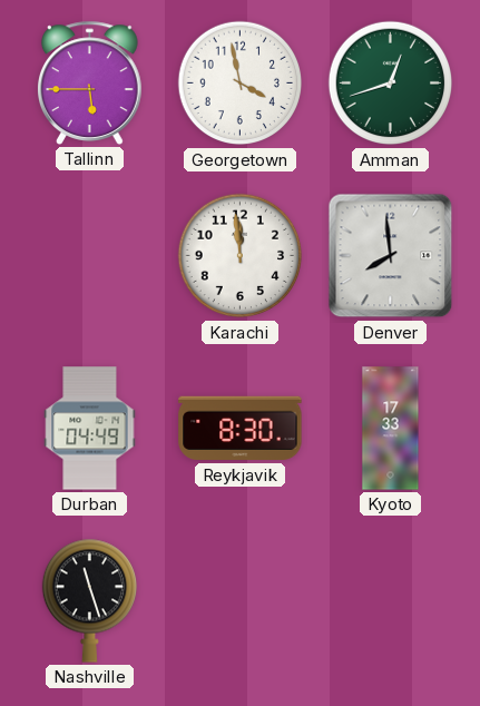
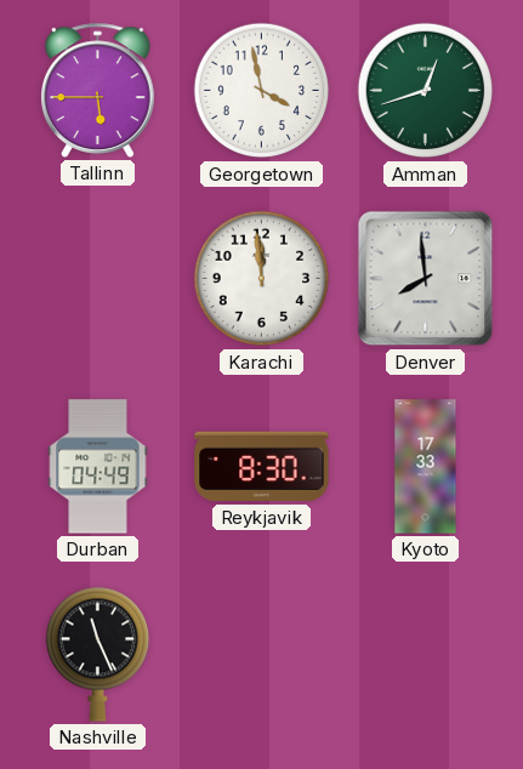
Nashville: 11:27 -> 11:26
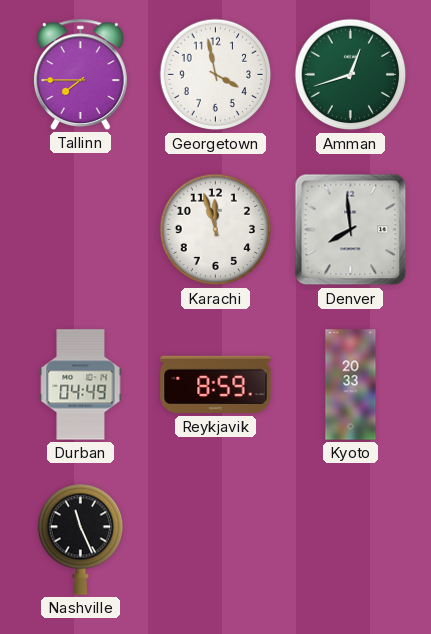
Tallinn: 5:45 -> 7:45
Karachi: 11:59 -> 11:57
Reykjavik: 8:30 -> 8:59
Kyoto: 17:33 -> 20:33
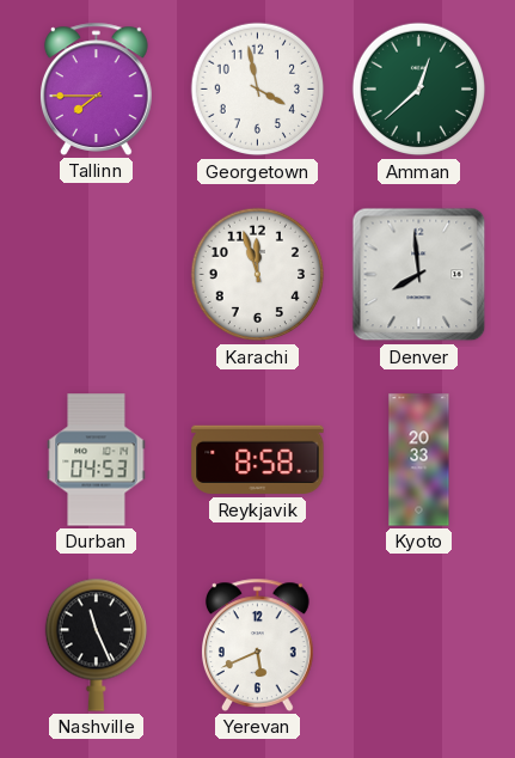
Amman: 12:42 -> 12:38
Durban: 04:49 -> 04:53
Reykjavik: 8:59 -> 8:58
Yerevan: none -> 5:41
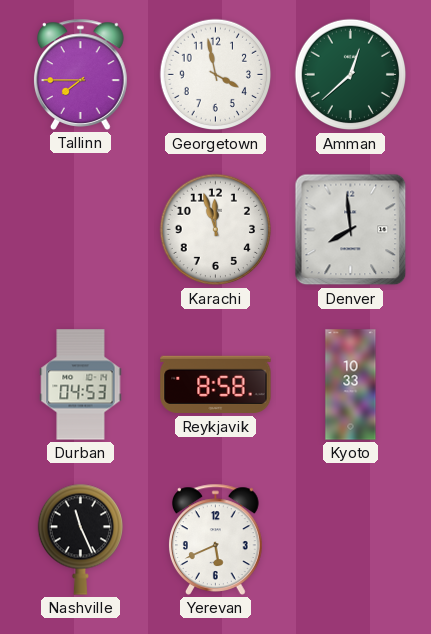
Kyoto: 20:33 -> 10:33
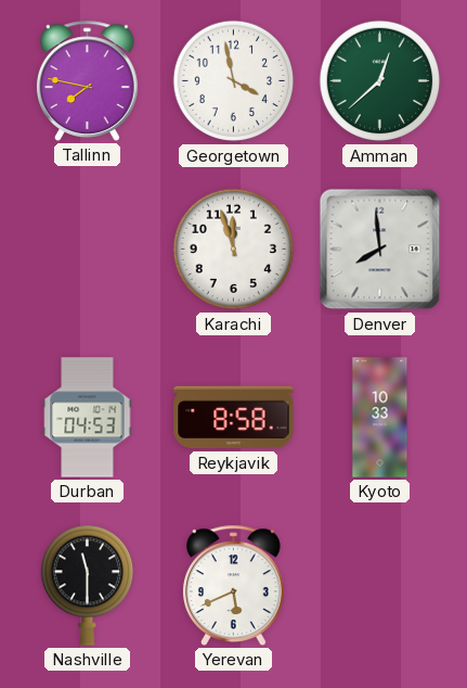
Tallinn: 7:45 -> 7:47
Nashville: 11:26 -> 11:30
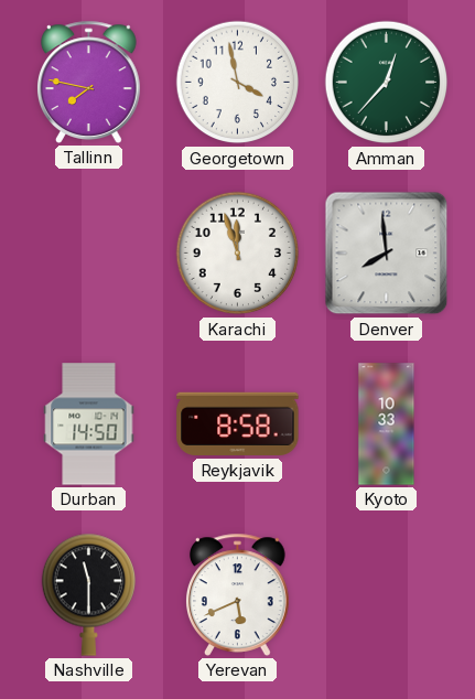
Amman: 12:38 -> 12:37
Durban: 04:53 -> 14:50
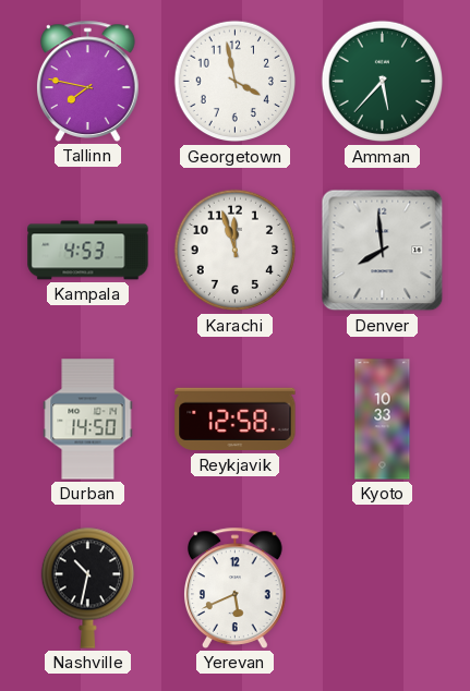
Amman: 12:37 -> 5:37
Kampala: none -> 4:53
Reykjavik: 8:58 -> 12:58
Nashville: 11:30 -> 10:32
